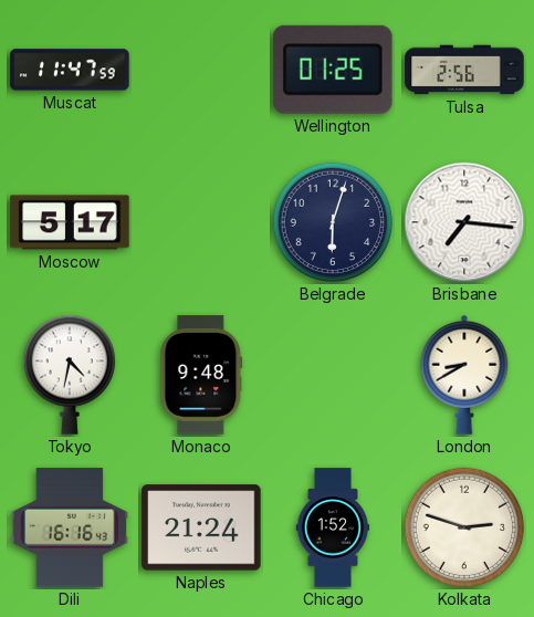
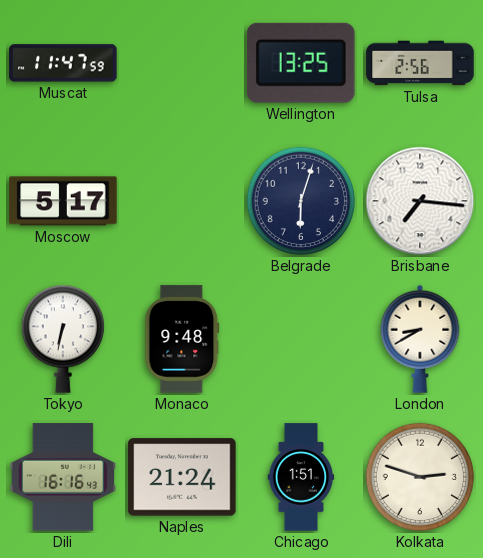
Wellington: 01:25 -> 13:25
Tokyo: 4:32 -> 6:32
Chicago: 1:52 -> 1:51
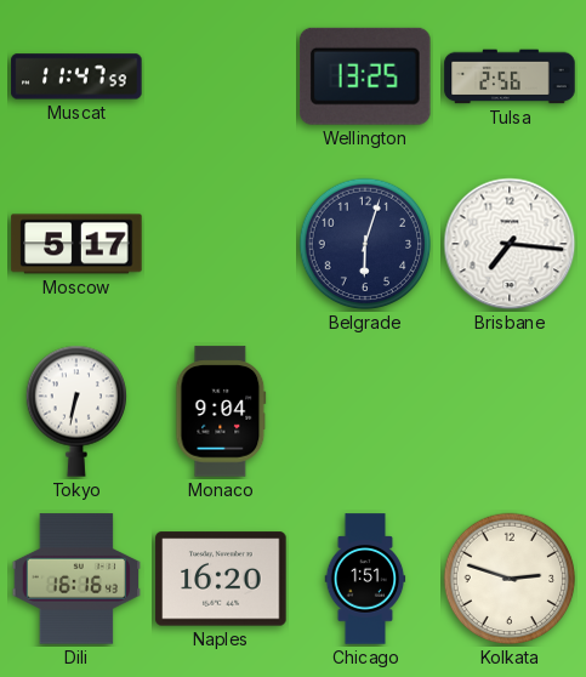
Monaco: 9:48 -> 9:04
London: 8:40 -> none
Naples: 21:24 -> 16:20
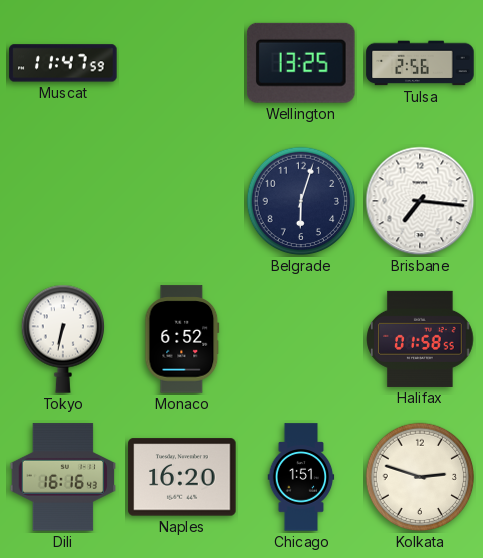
Moscow: 5:17 -> none
Monaco: 9:04 -> 6:52
Halifax: none -> 01:58
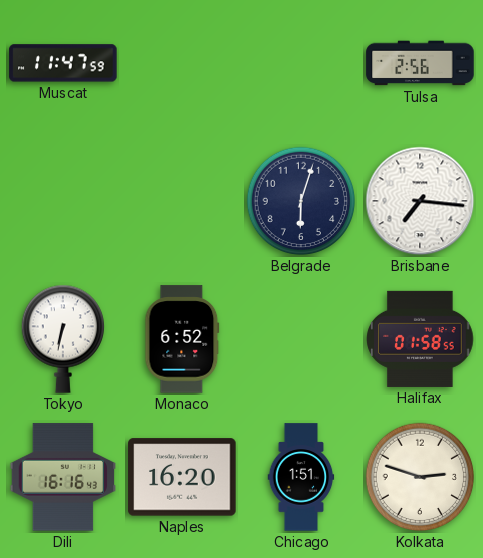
Wellington: 13:25 -> none
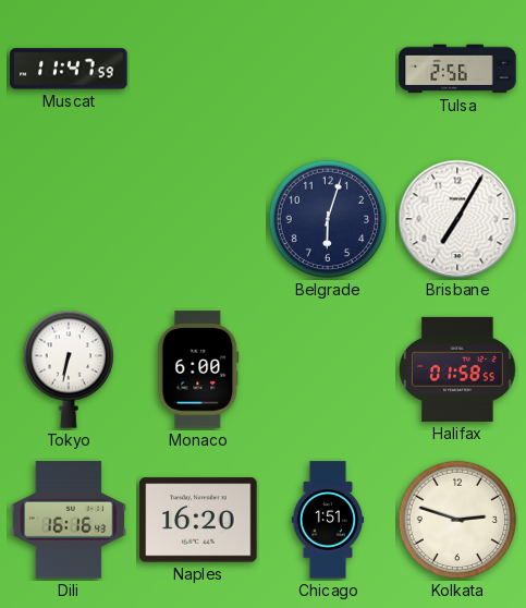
Brisbane: 7:16 -> 7:05
Monaco: 6:52 -> 6:00
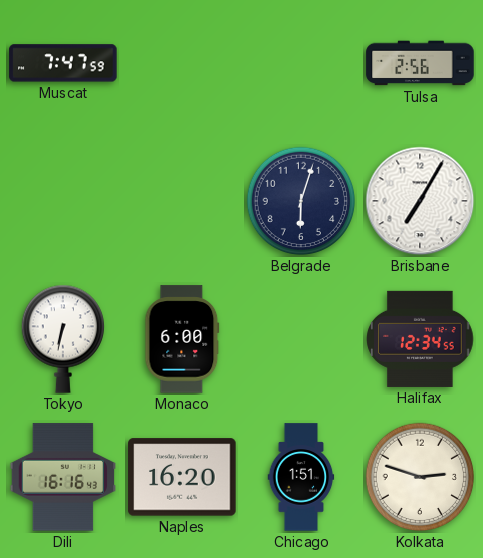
Muscat: 11:47 -> 7:47
Halifax: 01:58 -> 12:34
